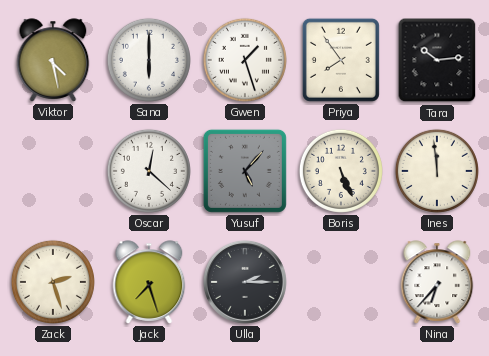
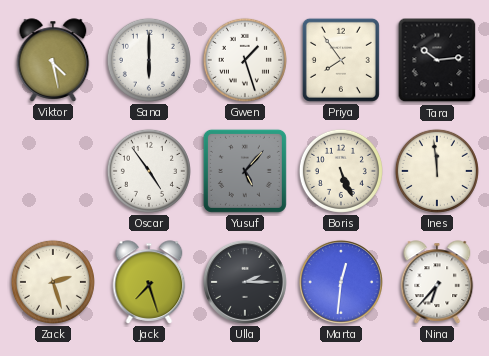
Oscar: 12:22 -> 4:54
Marta: none -> 12:31
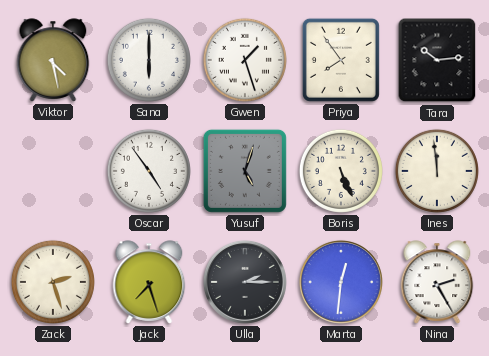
Yusuf: 5:07 -> 5:03
Nina: 6:37 -> 2:25
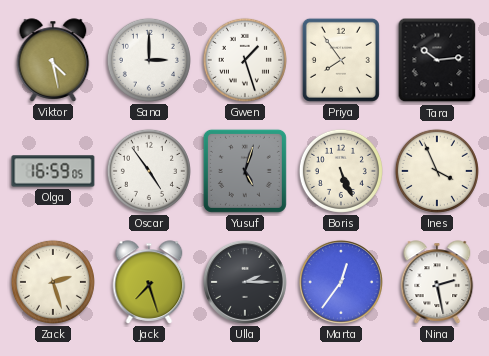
Sana: 6:00 -> 3:00
Olga: none -> 16:59
Ines: 11:59 -> 3:56
Marta: 12:31 -> 12:36
Nina: 2:25 -> 2:28
